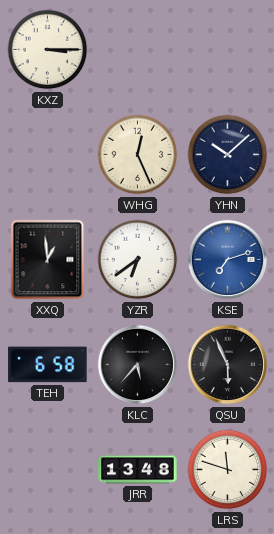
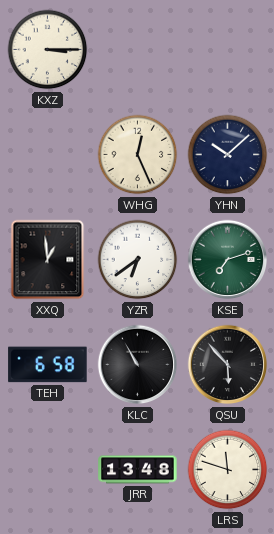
KSE dial: blue -> green
KLC: 5:37 -> 10:55
QSU: 5:56 -> 5:53
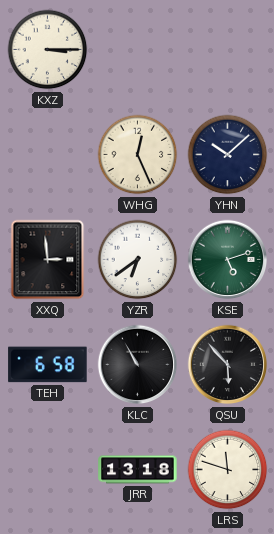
XXQ: 12:59 -> 2:59
KSE: 7:12 -> 5:12
JRR: 13:48 -> 13:18
